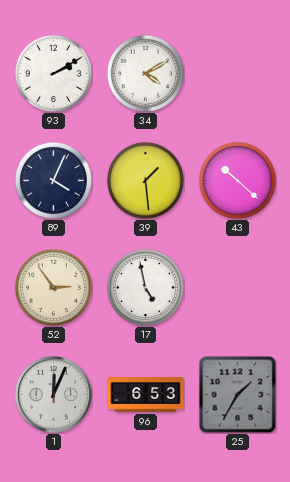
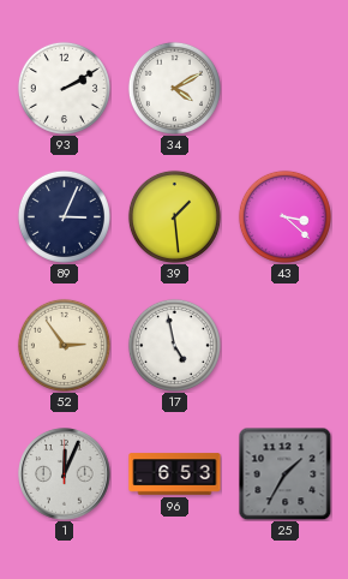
89: 4:04 -> 3:04
43: 10:22 -> 3:22
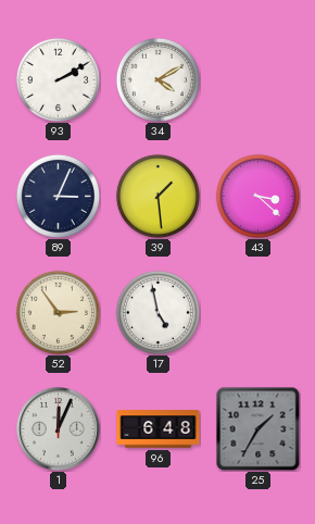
96: 6:53 -> 6:48
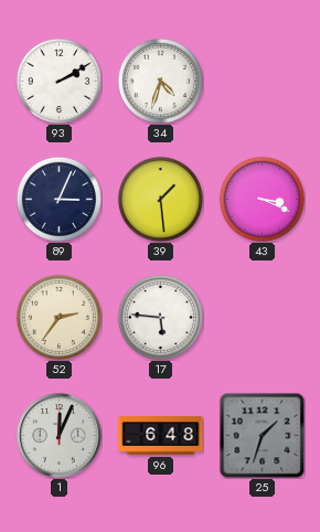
34: 4:10 -> 4:33
43: 3:22 -> 3:19
52: 2:54 -> 2:36
17: 4:58 -> 5:46
25: 1:35 -> 1:33
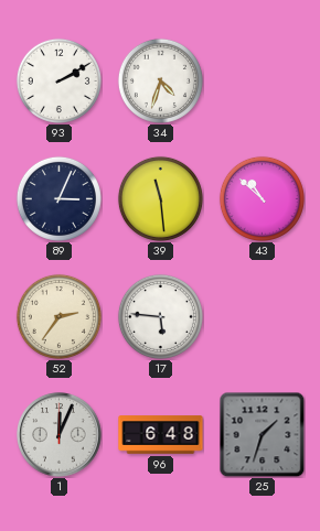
39: 1:29 -> 11:29
43: 3:19 -> 10:52
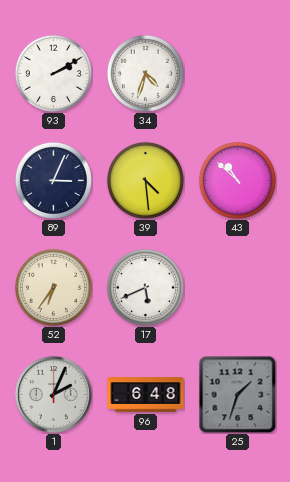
39: 11:29 -> 4:29
52: 2:36 -> 6:36
17: 5:46 -> 5:41
1: 12:04 -> 2:04
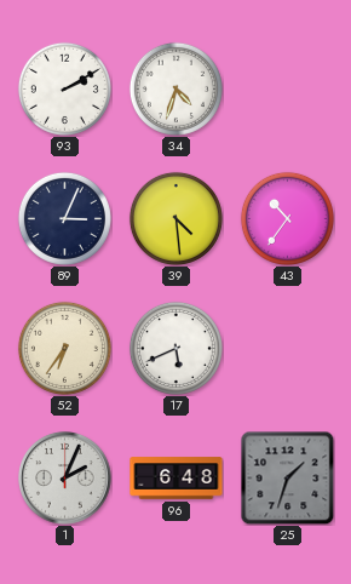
43: 10:52 -> 10:36
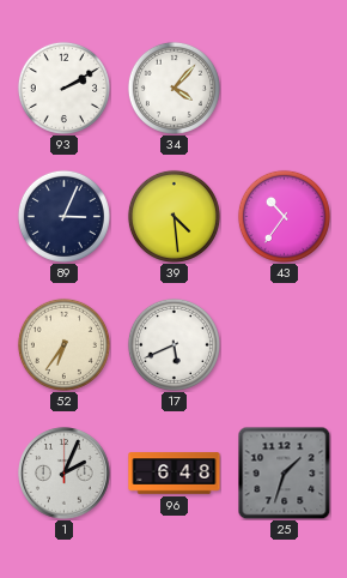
34: 4:33 -> 4:07
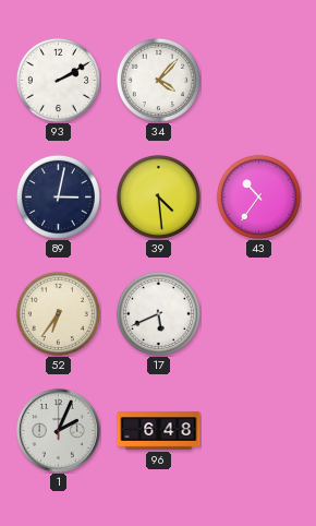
89: 3:04 -> 3:02
25: 1:33 -> none
